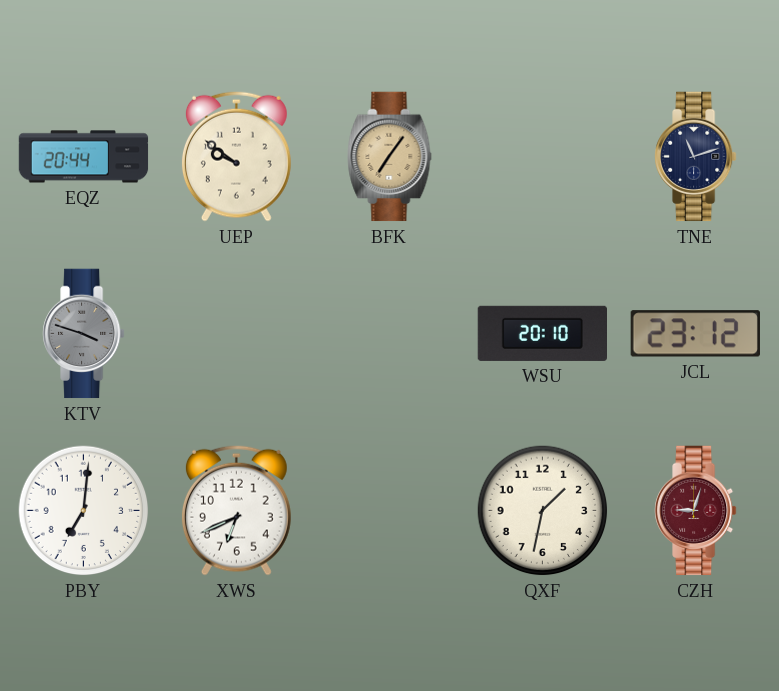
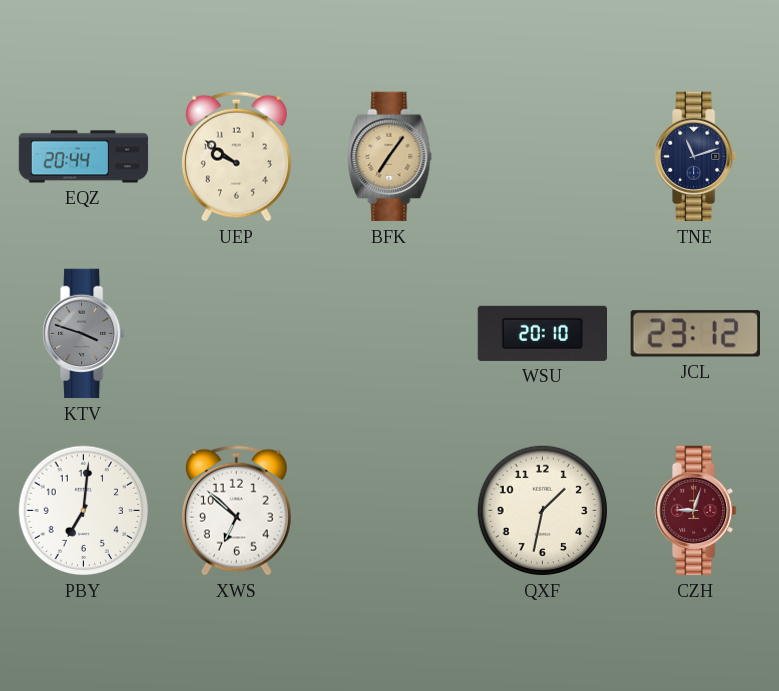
XWS: 6:41 -> 6:52
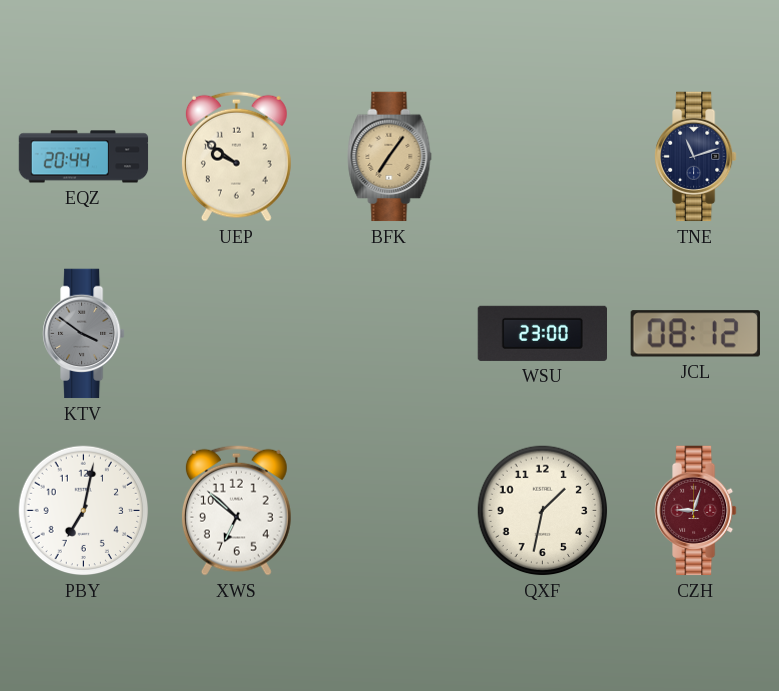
KTV: 3:48 -> 3:51
WSU: 20:10 -> 23:00
JCL: 23:12 -> 08:12
PBY: 7:01 -> 7:02
